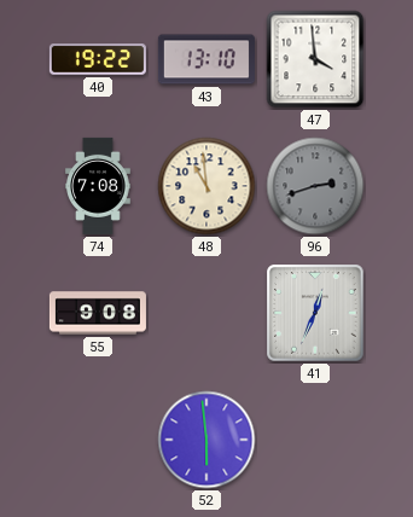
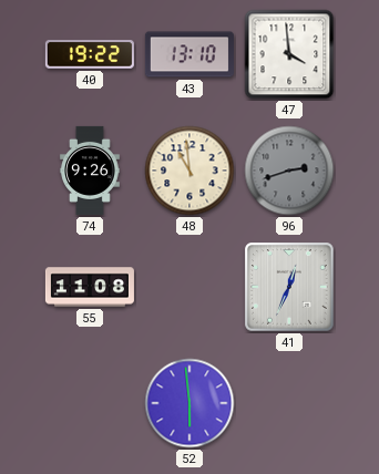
74: 7:08 -> 9:26
55: 9:08 -> 11:08
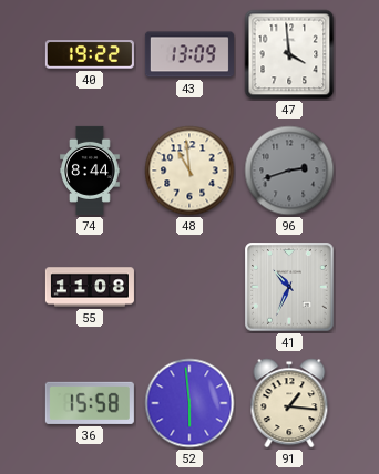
43: 13:10 -> 13:09
74: 9:26 -> 8:44
41: 12:34 -> 10:34
36: none -> 15:58
91: none -> 1:16
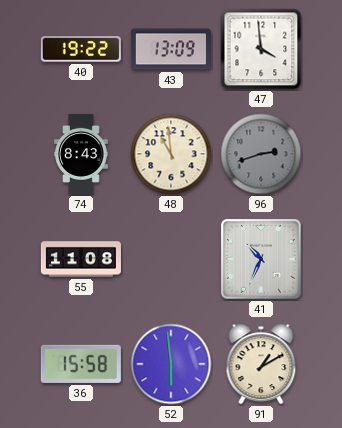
74: 8:44 -> 8:43
91: 1:16 -> 1:10
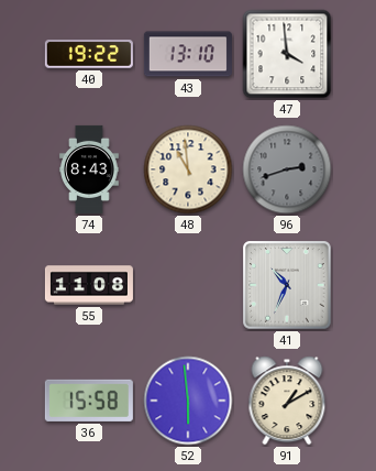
43: 13:09 -> 13:10
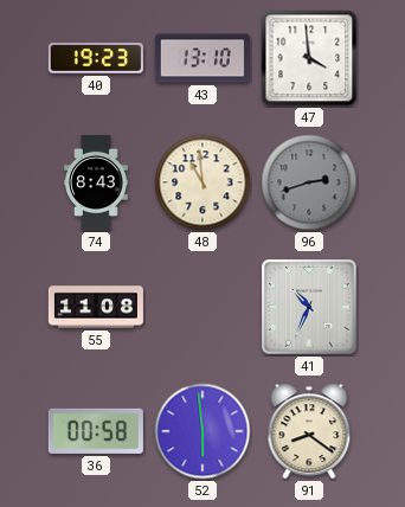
40: 19:22 -> 19:23
36: 15:58 -> 00:58
91: 1:10 -> 8:21
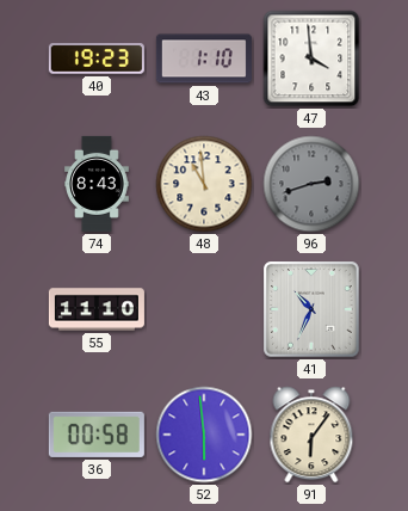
43: 13:10 -> 1:10
55: 11:08 -> 11:10
91: 8:21 -> 6:06
